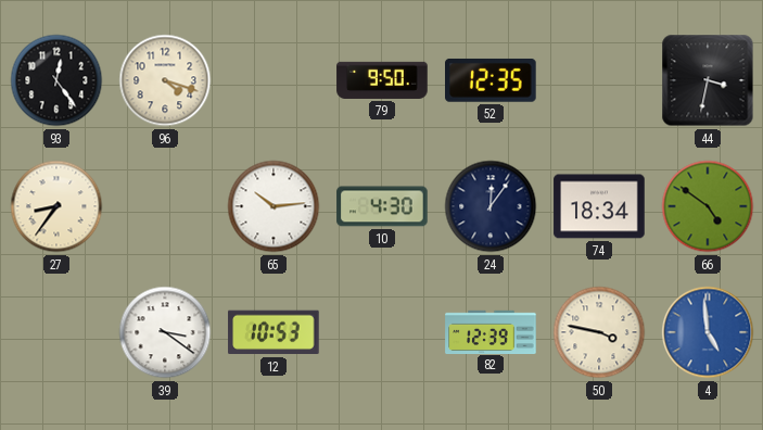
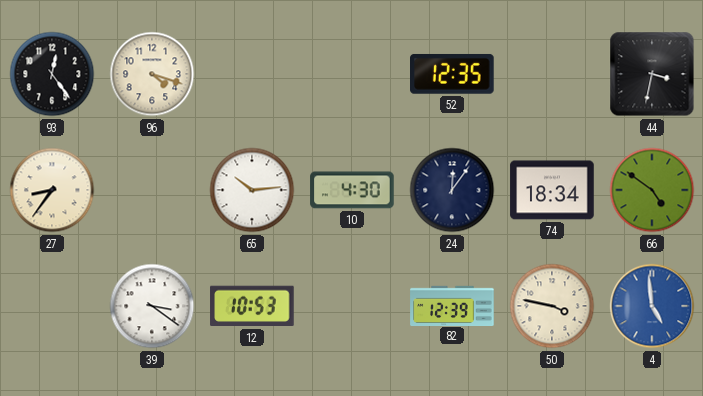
79: 9:50 -> none
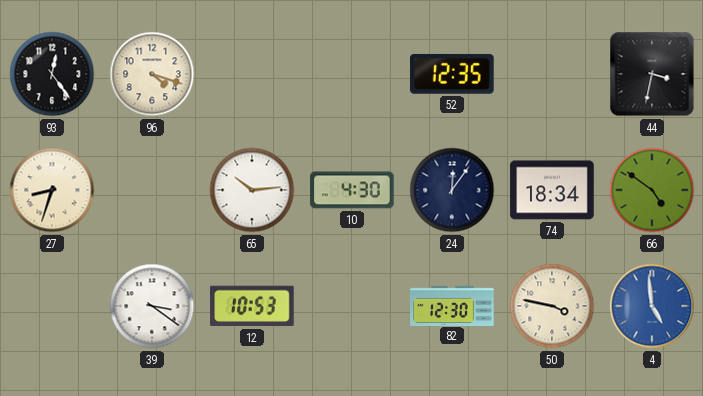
27: 8:36 -> 8:33
82: 12:39 -> 12:30
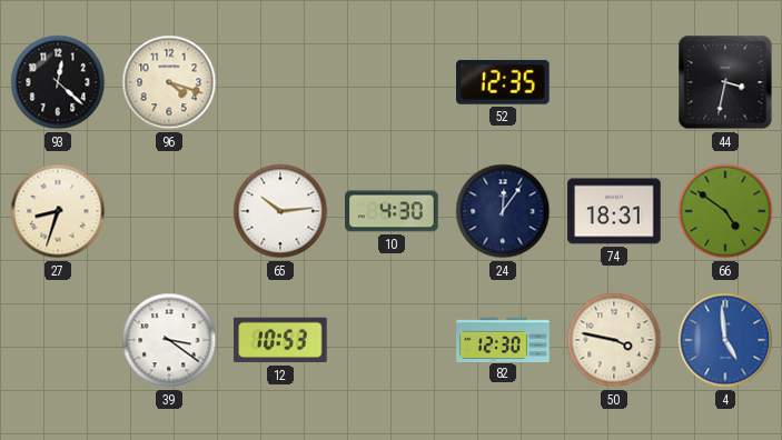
93: 12:24 -> 12:22
74: 18:34 -> 18:31
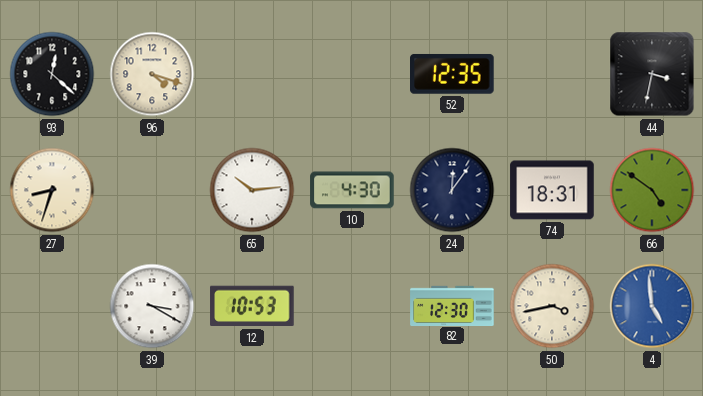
39: 3:21 -> 3:20
50: 3:47 -> 3:43
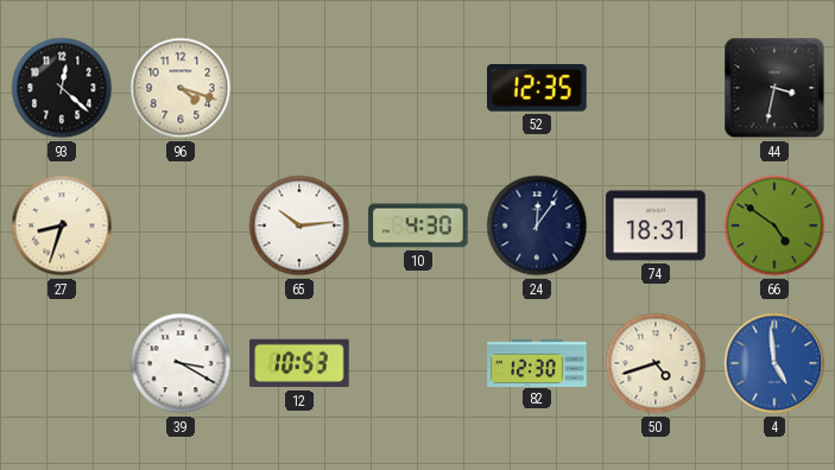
50: 3:43 -> 4:42
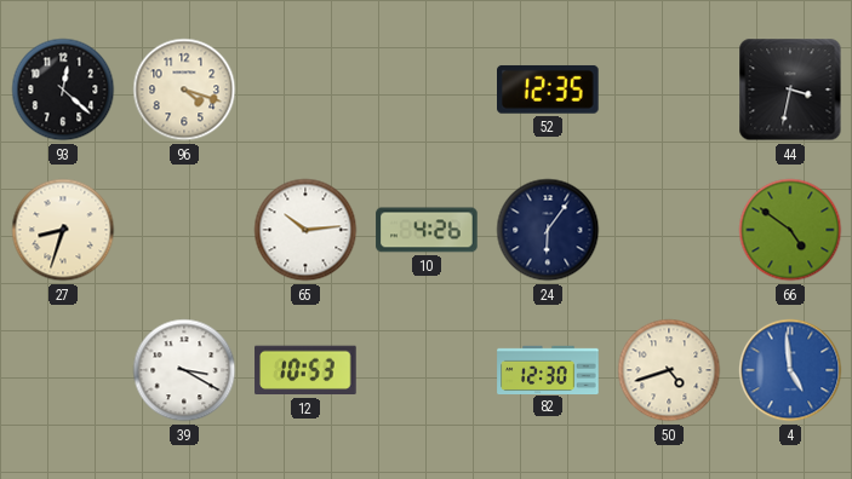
10: 4:30 -> 4:26
24: 12:06 -> 6:06
74: 18:31 -> none
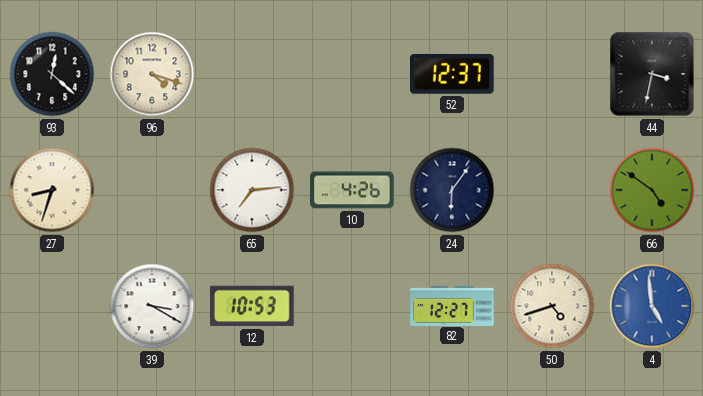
52: 12:35 -> 12:37
65: 10:14 -> 7:14
82: 12:30 -> 12:27
